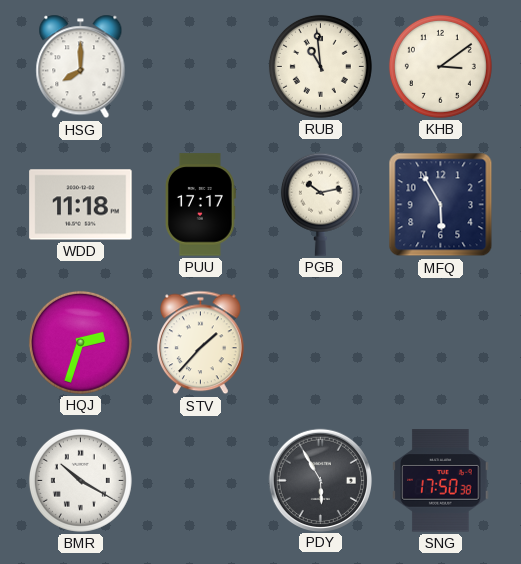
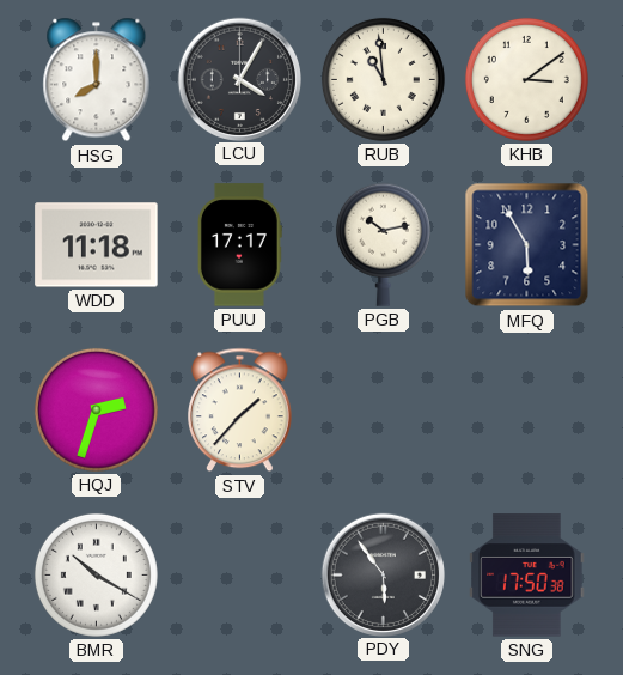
LCU: none -> 4:05
PDY: 5:55 -> 5:54
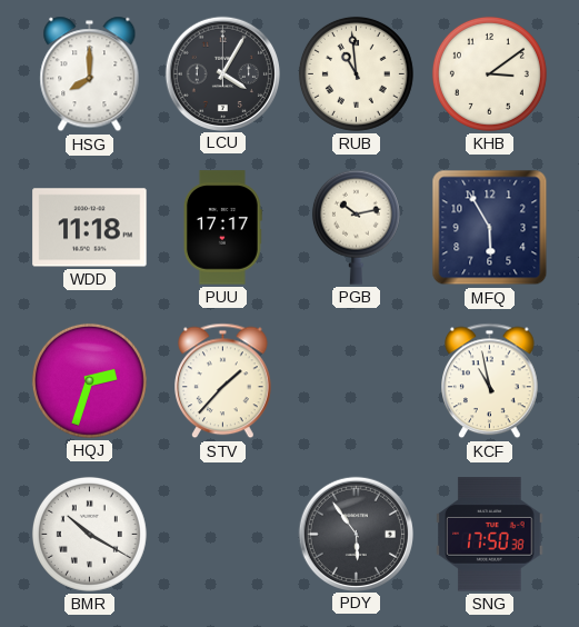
KCF: none -> 10:58
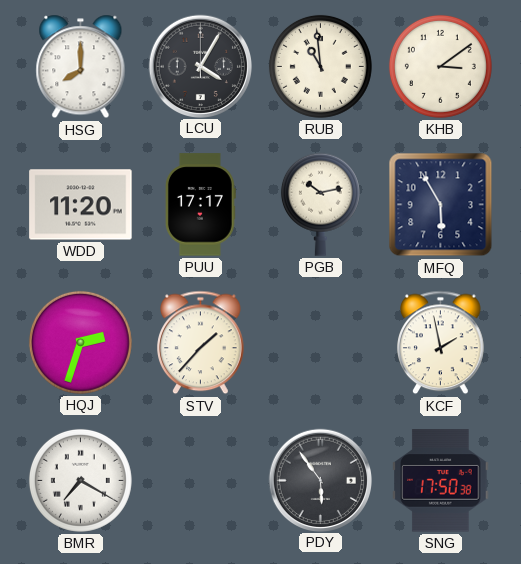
WDD: 11:18 -> 11:20
KCF: 10:58 -> 1:58
BMR: 10:20 -> 7:20
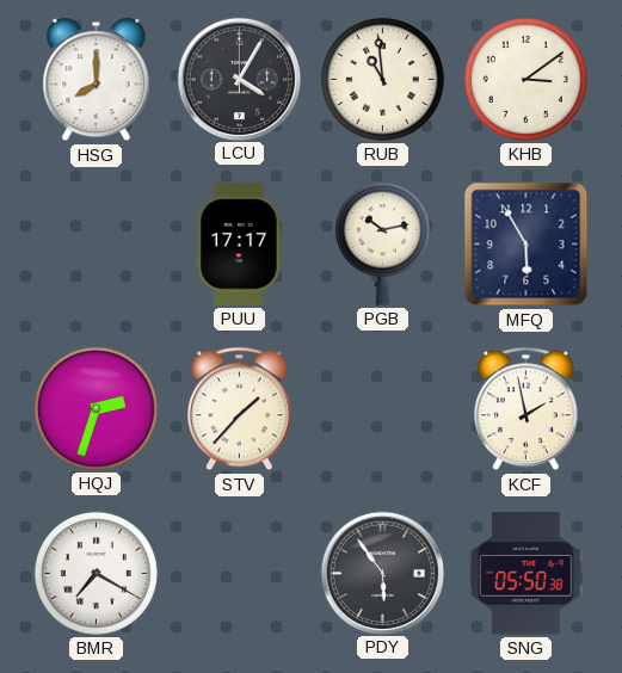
WDD: 11:20 -> none
SNG: 17:50 -> 05:50
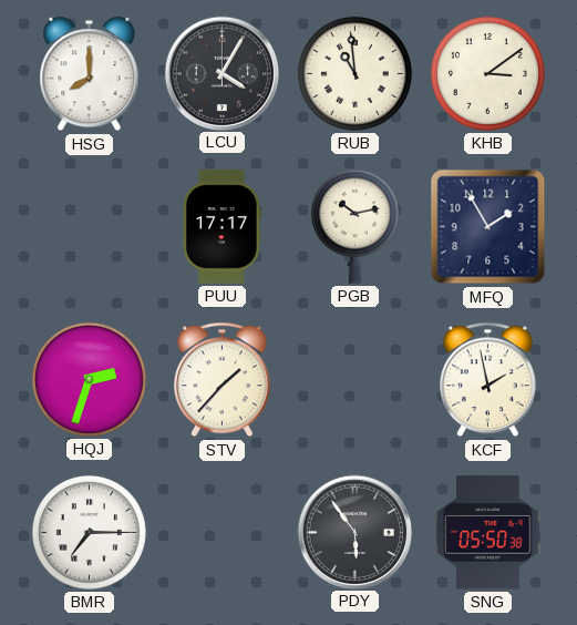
MFQ: 5:55 -> 1:55
BMR: 7:20 -> 7:15
